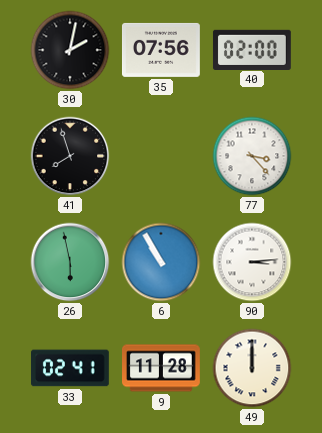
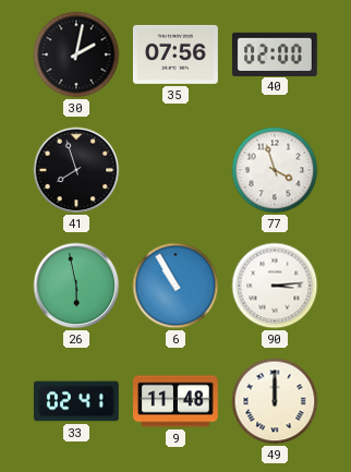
77: 3:23 -> 3:57
9: 11:28 -> 11:48
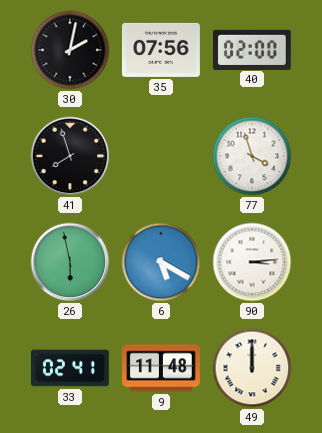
6: 10:55 -> 5:20
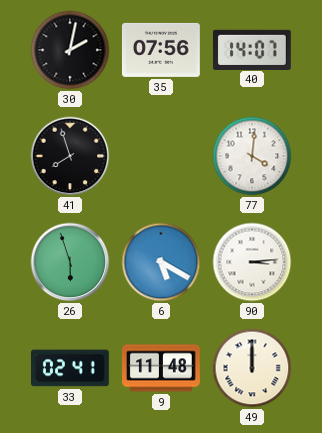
40: 02:00 -> 14:07
77: 3:57 -> 4:01
26: 5:58 -> 5:57
